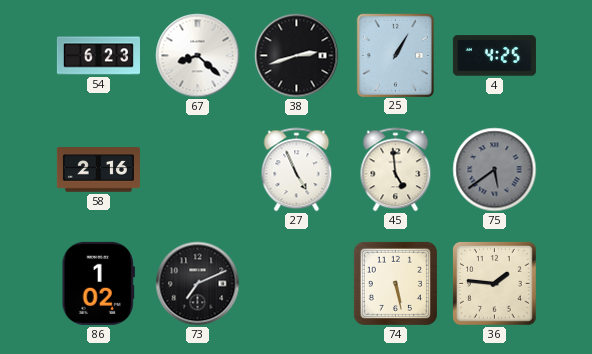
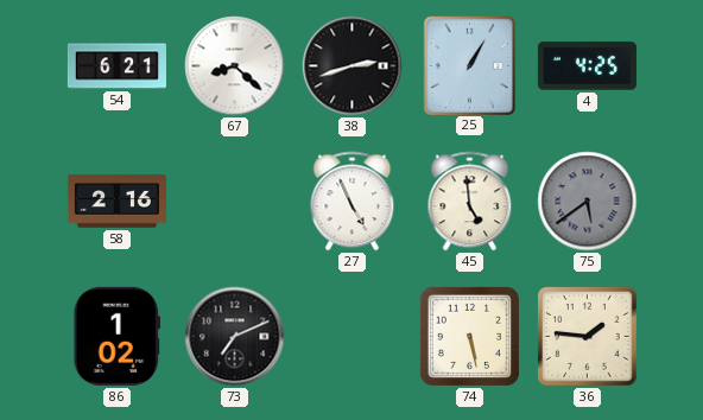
54: 6:23 -> 6:21
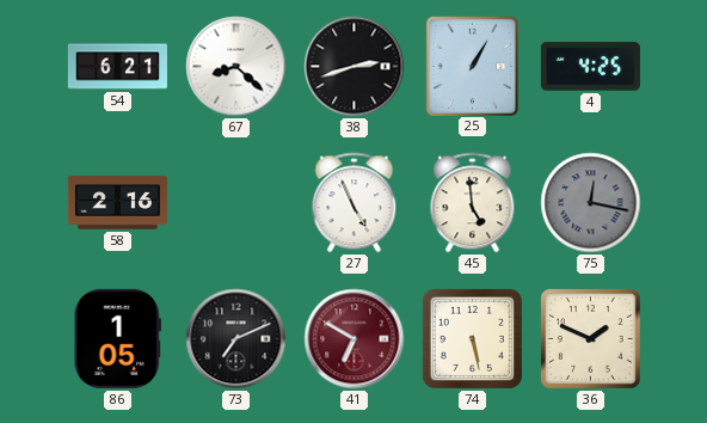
75: 5:39 -> 12:17
86: 1:02 -> 1:05
41: none -> 6:50
36: 1:46 -> 1:49
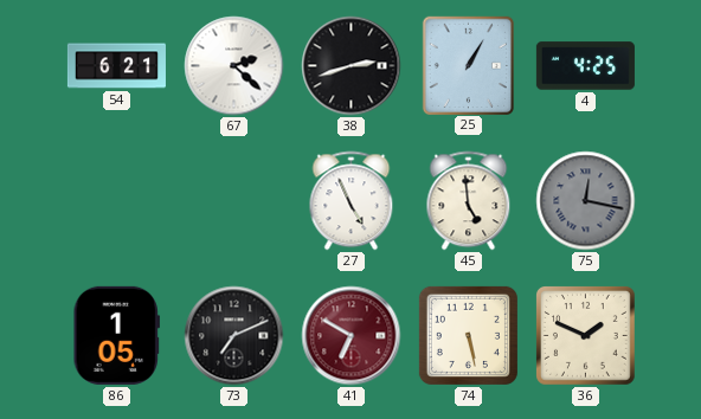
67: 8:22 -> 2:22
58: 2:16 -> none
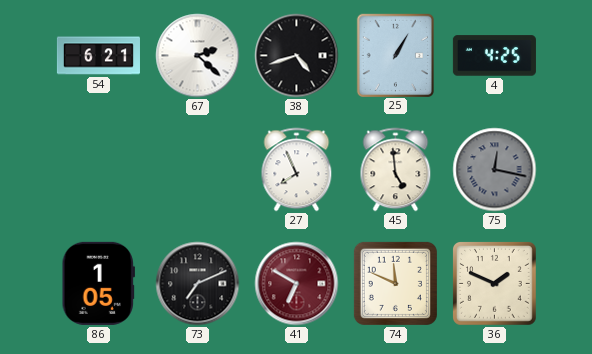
38: 2:42 -> 4:42
27: 4:56 -> 7:56
74: 5:28 -> 11:49
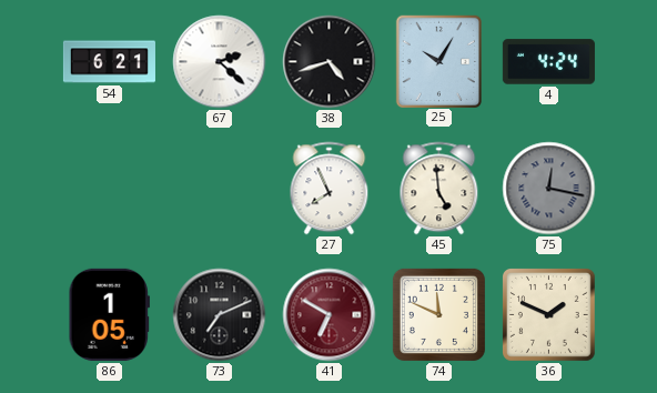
25: 1:05 -> 10:05
4: 4:25 -> 4:24
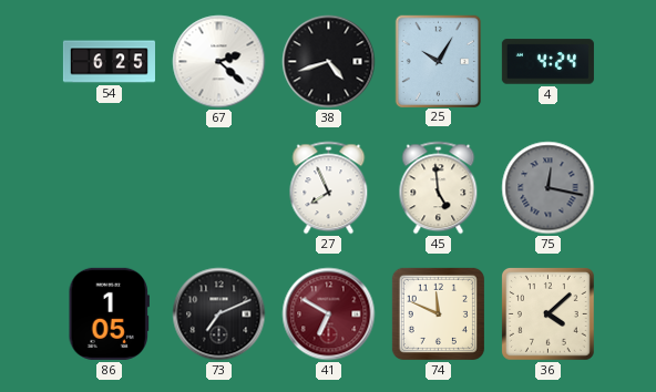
54: 6:21 -> 6:25
36: 1:49 -> 4:08
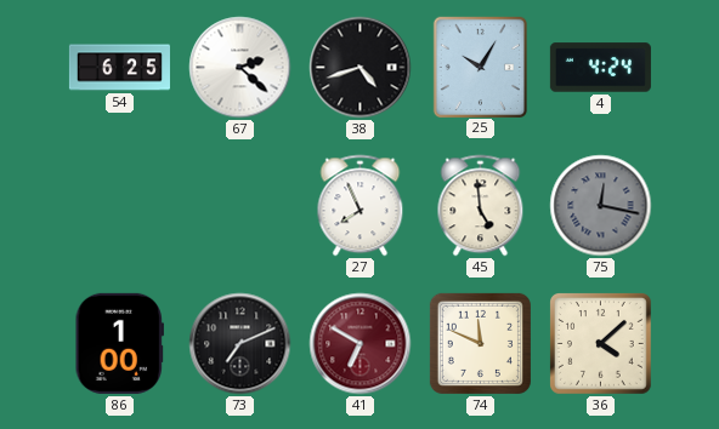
86: 1:05 -> 1:00
